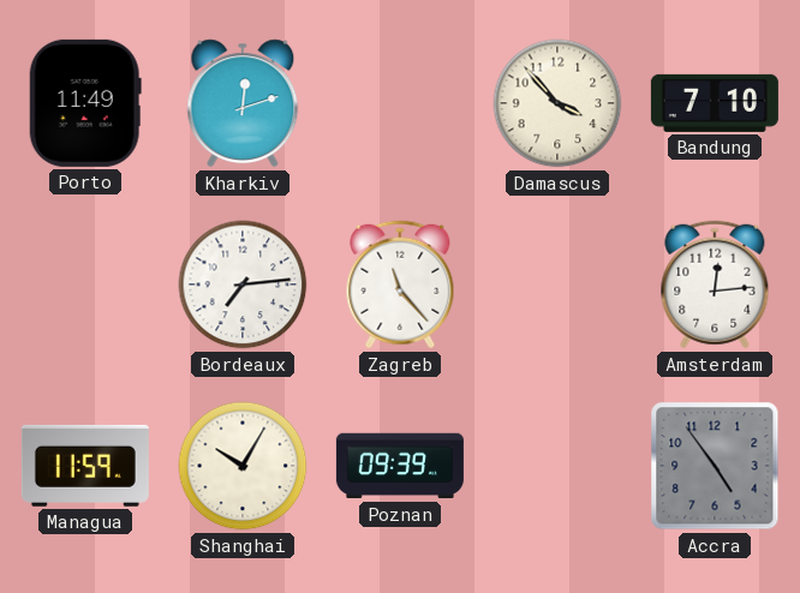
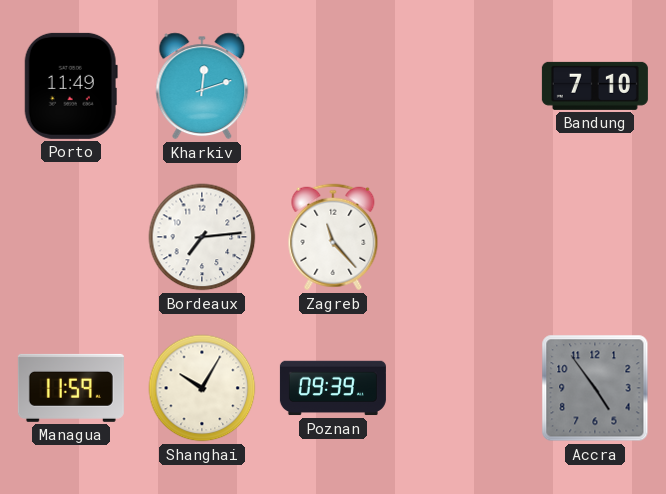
Damascus: 3:53 -> none
Amsterdam: 12:14 -> none
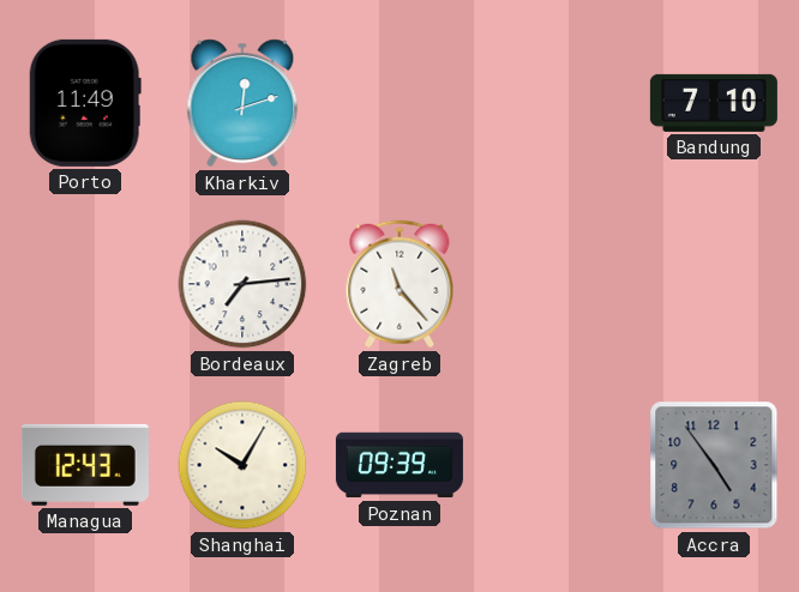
Managua: 11:59 -> 12:43
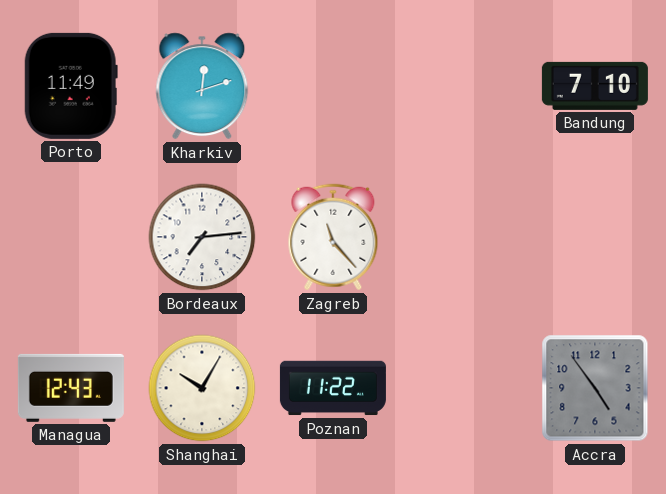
Poznan: 09:39 -> 11:22
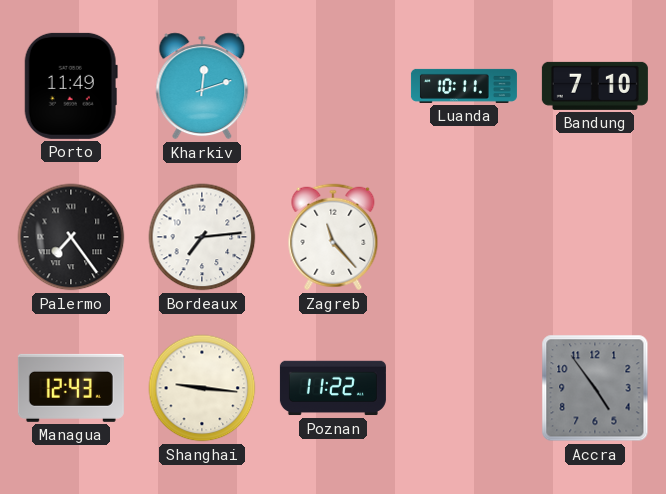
Luanda: none -> 10:11
Palermo: none -> 7:24
Shanghai: 10:05 -> 9:16
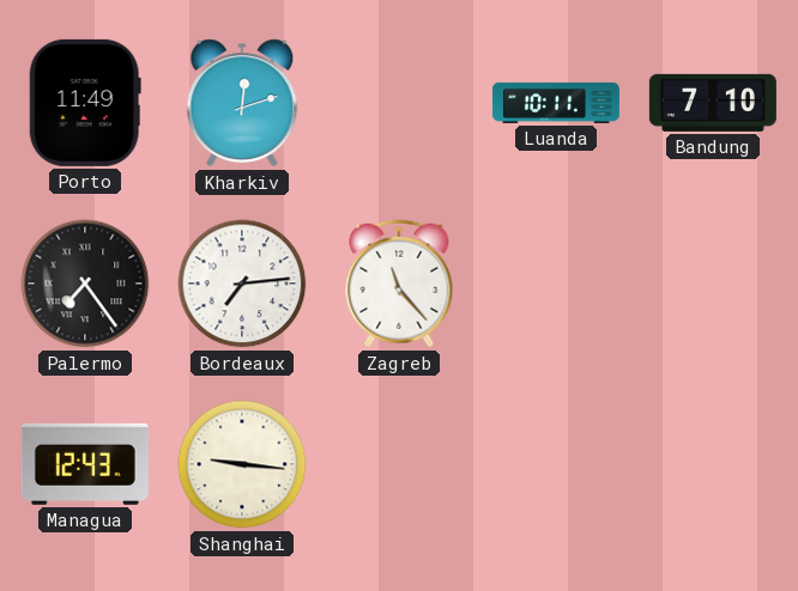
Poznan: 11:22 -> none
Accra: 4:54 -> none
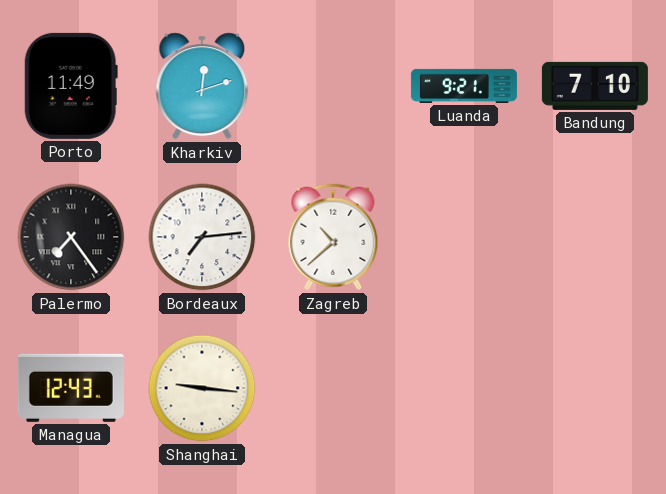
Luanda: 10:11 -> 9:21
Zagreb: 11:23 -> 10:38
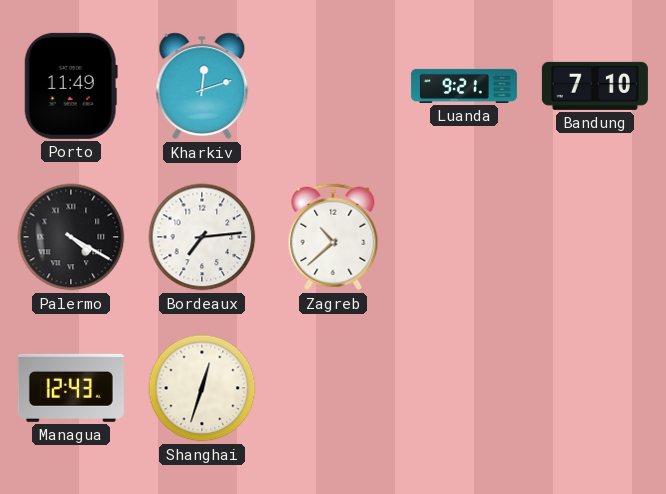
Palermo: 7:24 -> 4:20
Shanghai: 9:16 -> 12:33
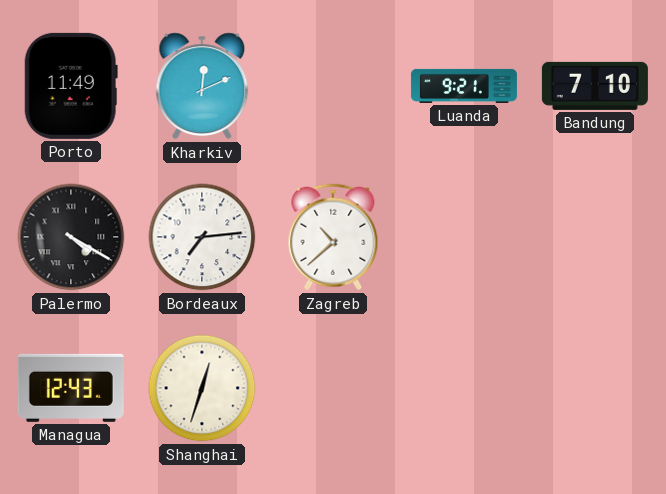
Kharkiv: 12:12 -> 12:11
